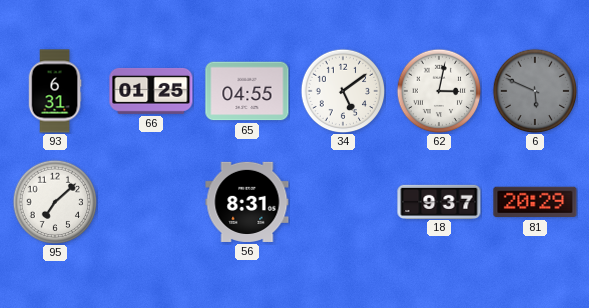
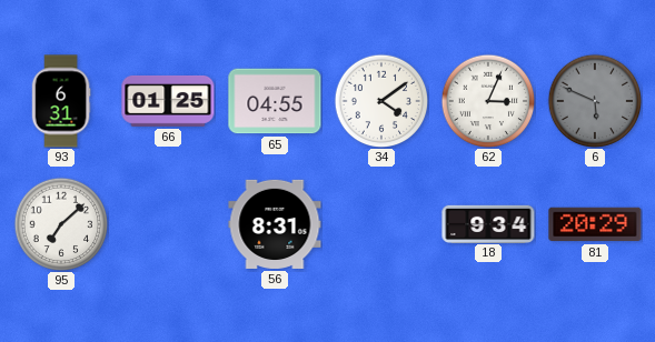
34: 5:09 -> 4:09
62: 3:02 -> 3:04
18: 9:37 -> 9:34
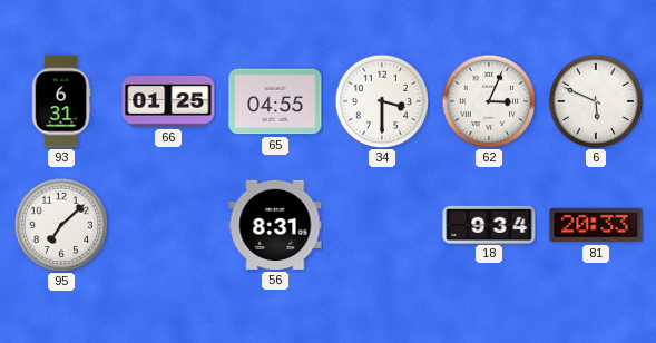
34: 4:09 -> 3:30
6 dial: grey -> white
81: 20:29 -> 20:33
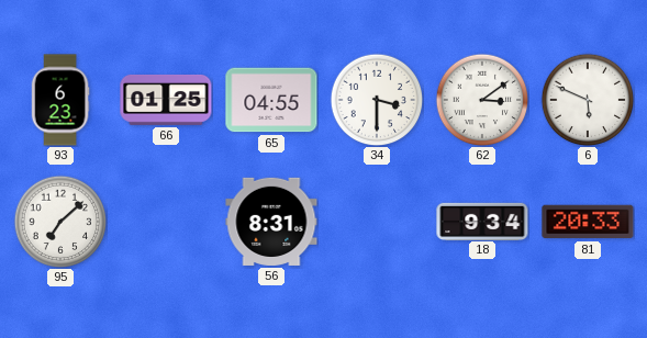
93: 6:31 -> 6:23
62: 3:04 -> 3:09
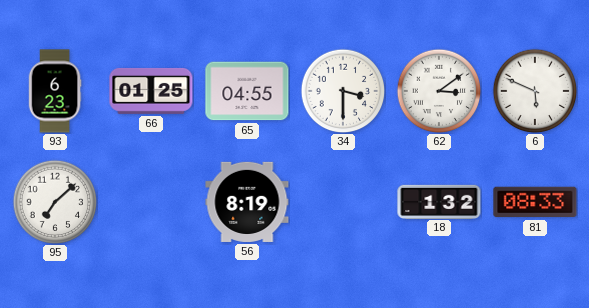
56: 8:31 -> 8:19
18: 9:34 -> 1:32
81: 20:33 -> 08:33
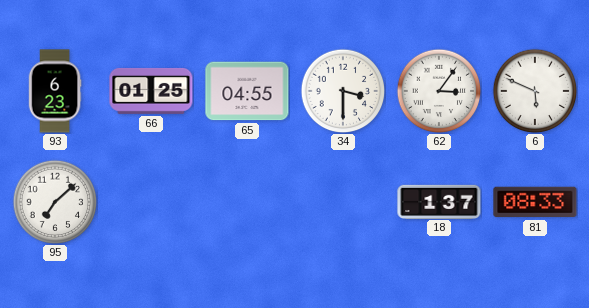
62: 3:09 -> 3:06
56: 8:19 -> none
18: 1:32 -> 1:37
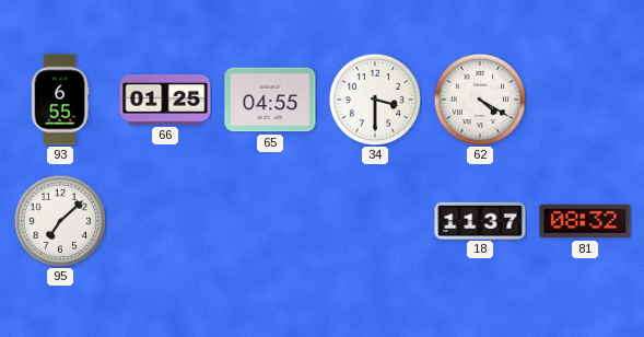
93: 6:23 -> 6:55
62: 3:06 -> 4:20
6: 5:49 -> none
18: 1:37 -> 11:37
81: 08:33 -> 08:32
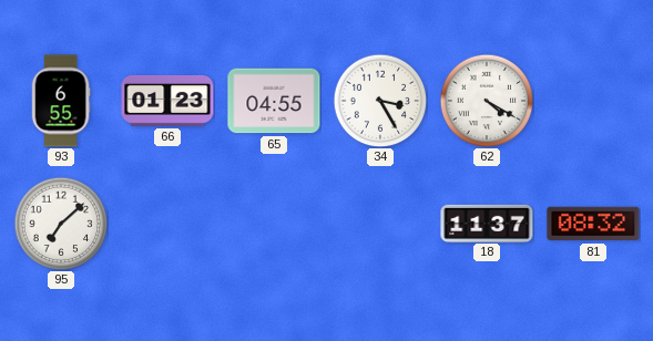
66: 01:25 -> 01:23
34: 3:30 -> 3:25
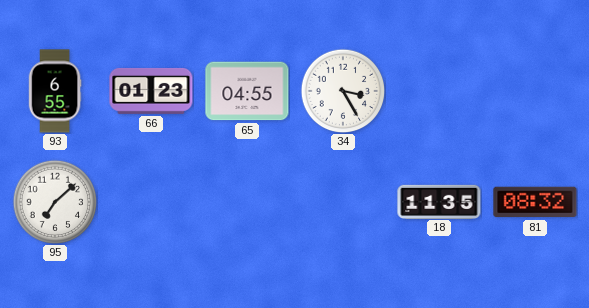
62: 4:20 -> none
18: 11:37 -> 11:35
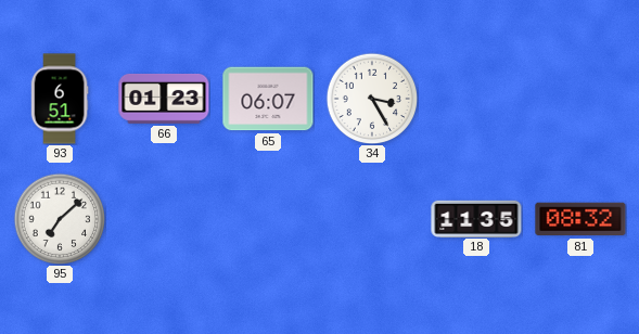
93: 6:55 -> 6:51
65: 04:55 -> 06:07
